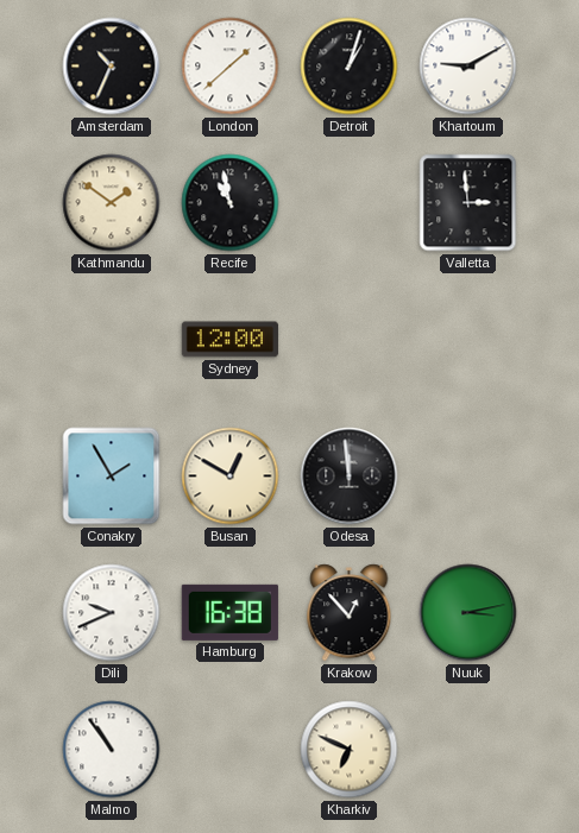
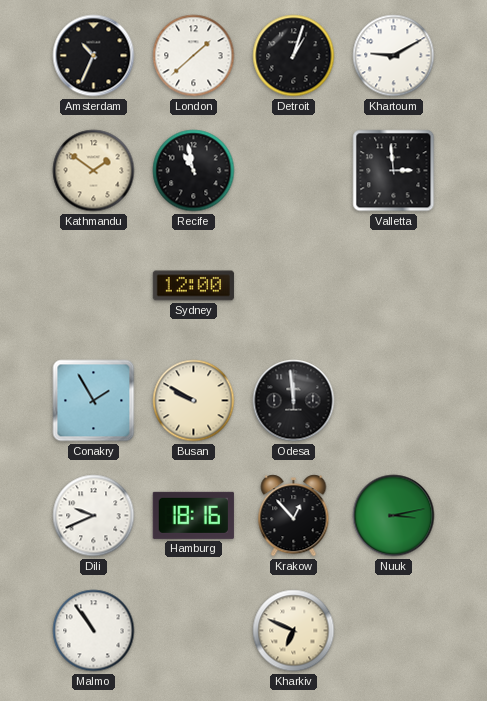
Busan: 12:50 -> 9:50
Hamburg: 16:38 -> 18:16
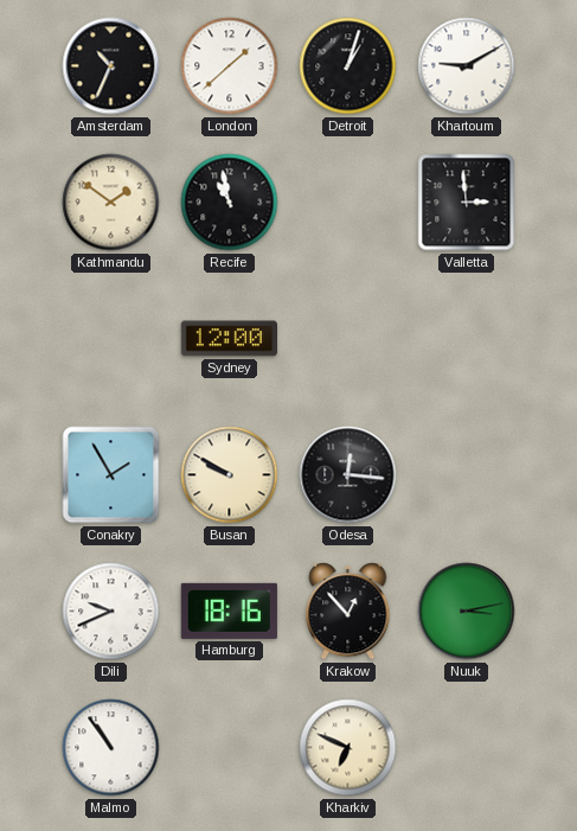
Odesa: 11:59 -> 12:16
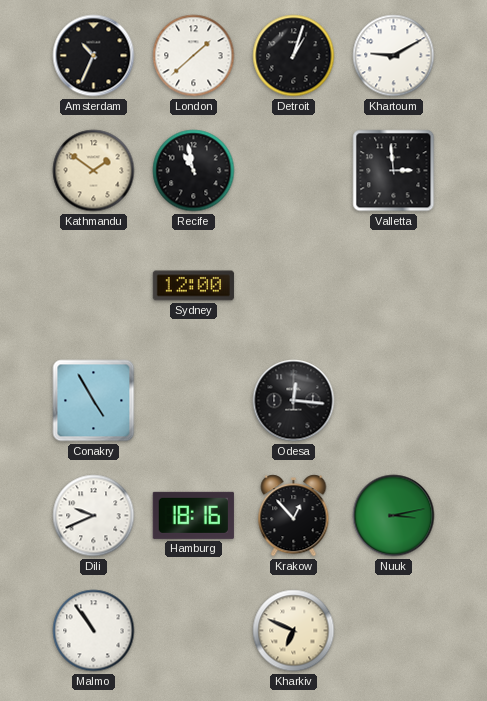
Conakry: 1:55 -> 4:55
Busan: 9:50 -> none
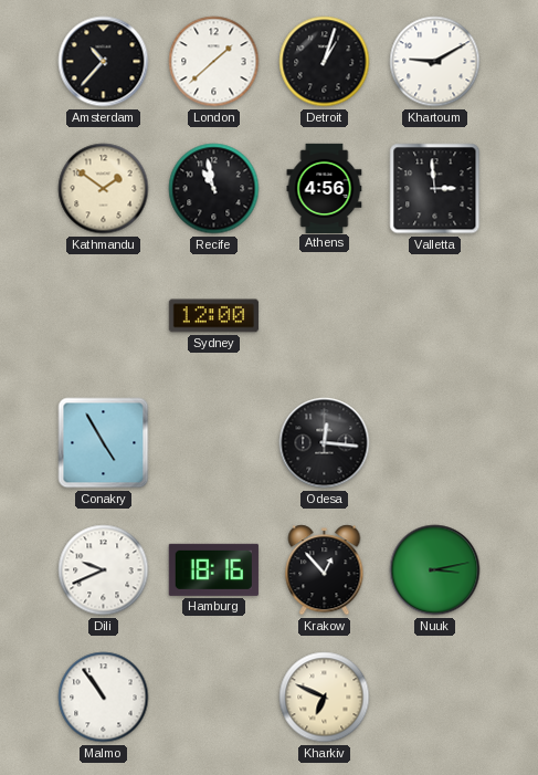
Amsterdam: 10:34 -> 10:37
Athens: none -> 4:56
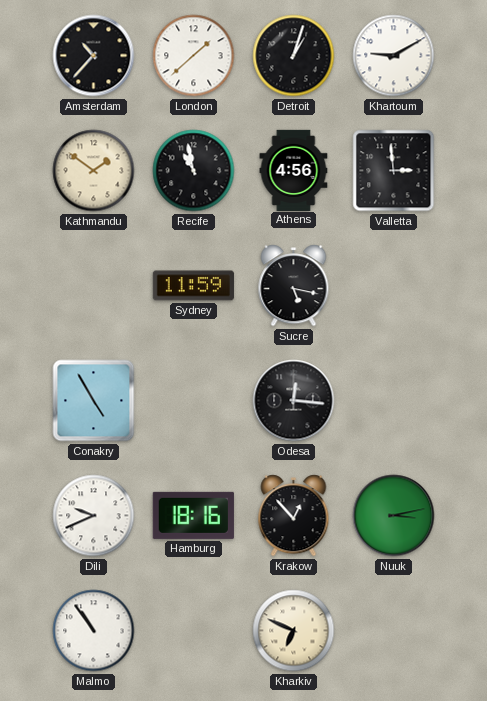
Sydney: 12:00 -> 11:59
Sucre: none -> 5:17
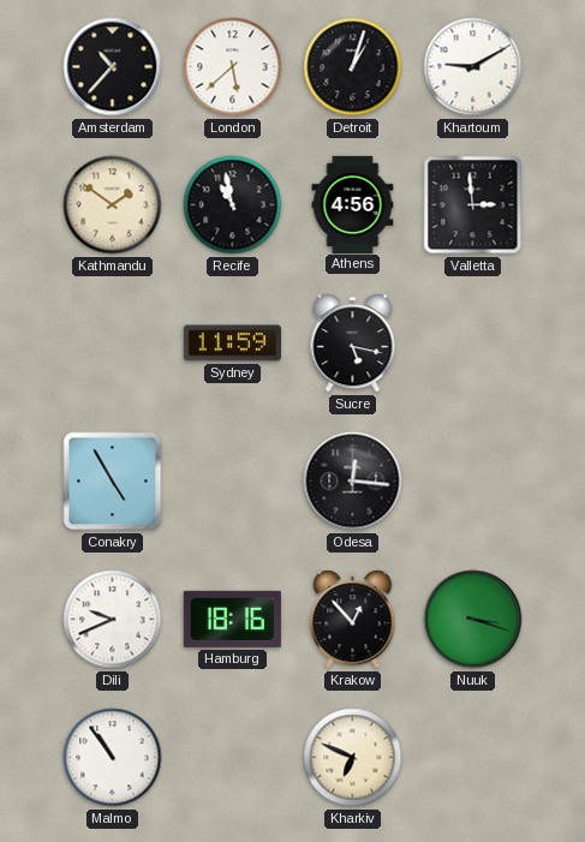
London: 1:38 -> 5:38
Nuuk: 3:13 -> 3:18
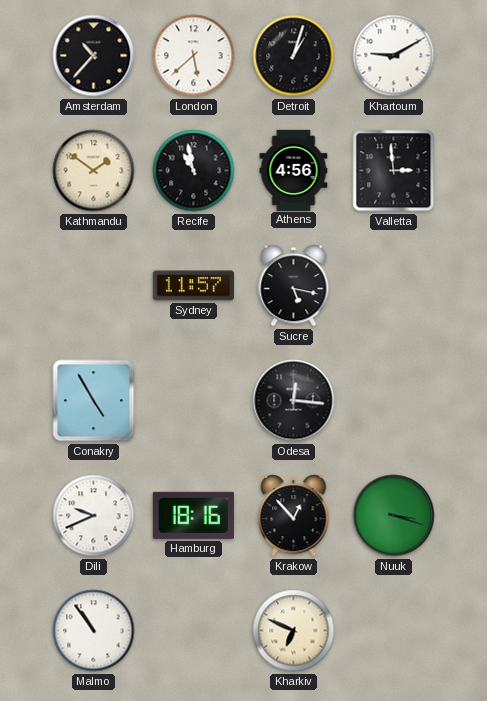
Sydney: 11:59 -> 11:57
